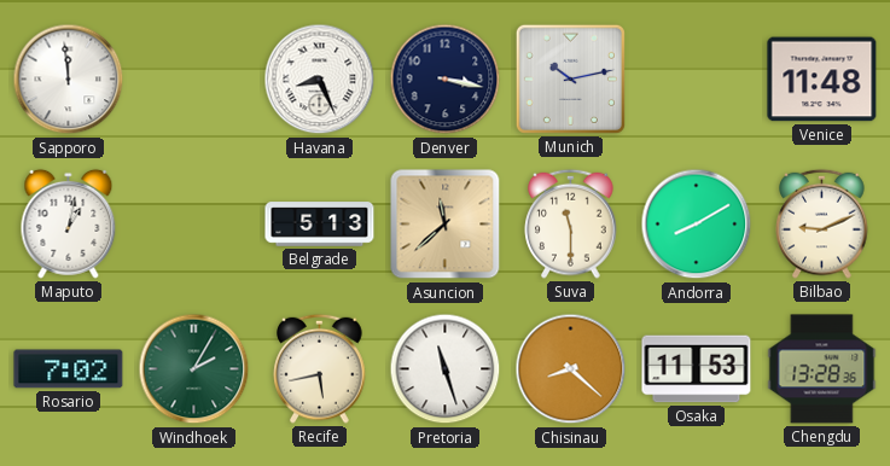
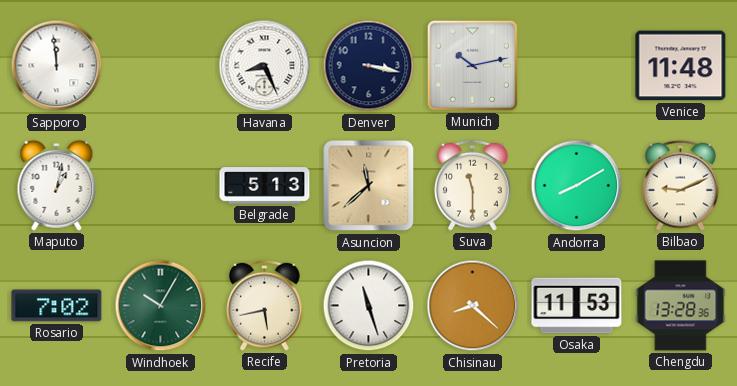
Windhoek: 2:05 -> 10:05
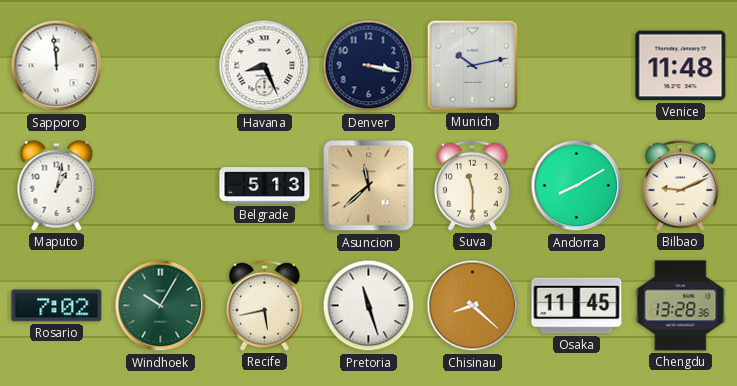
Osaka: 11:53 -> 11:45
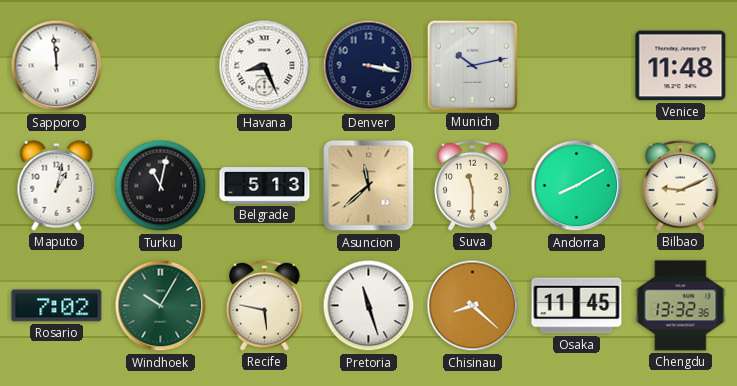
Turku: none -> 11:02
Recife: 5:43 -> 5:47
Chengdu: 13:28 -> 13:32
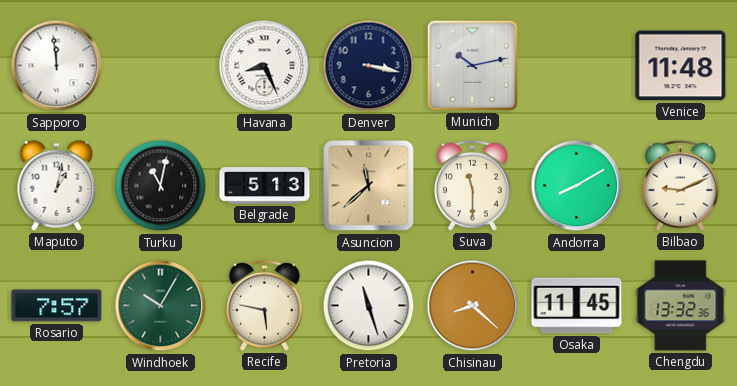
Rosario: 7:02 -> 7:57
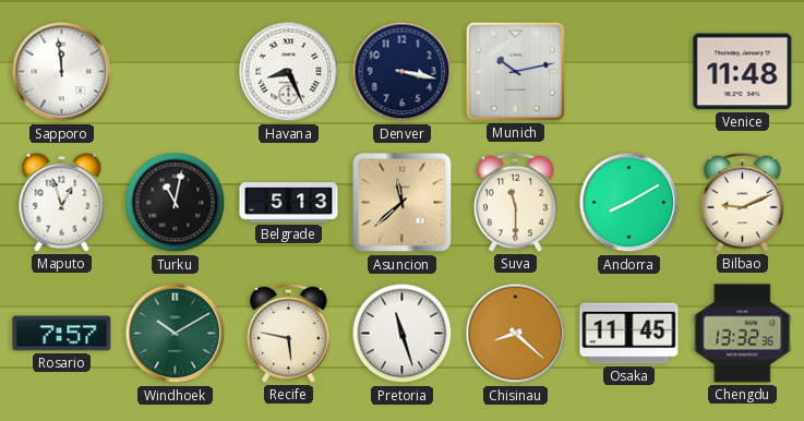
Maputo: 1:02 -> 12:57
Windhoek: 10:05 -> 10:10
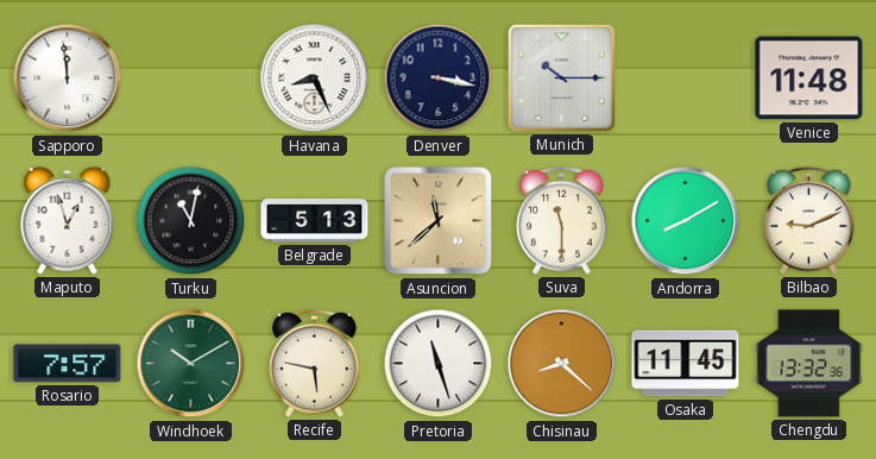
Munich: 10:13 -> 10:15
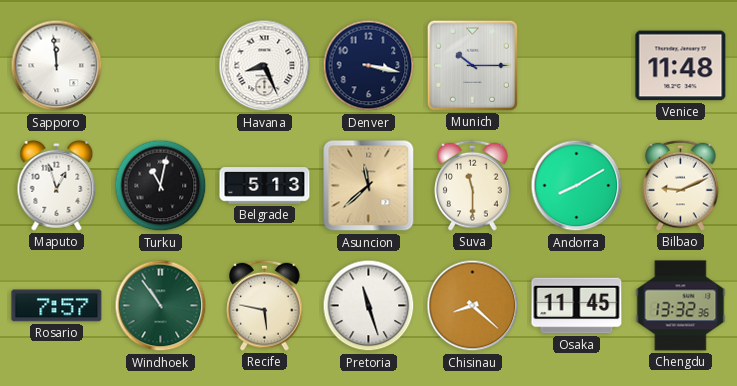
Windhoek: 10:10 -> 10:54
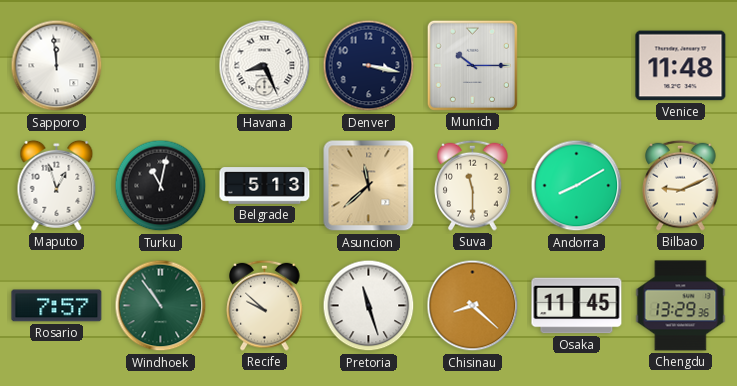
Recife: 5:47 -> 9:52
Chengdu: 13:32 -> 13:29
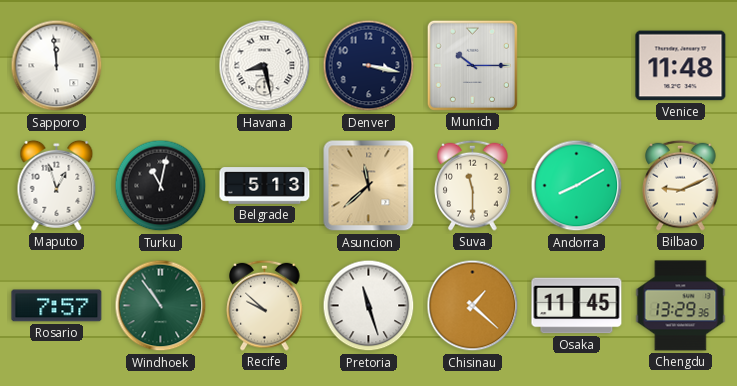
Havana: 8:26 -> 8:28
Chisinau: 8:22 -> 1:22
